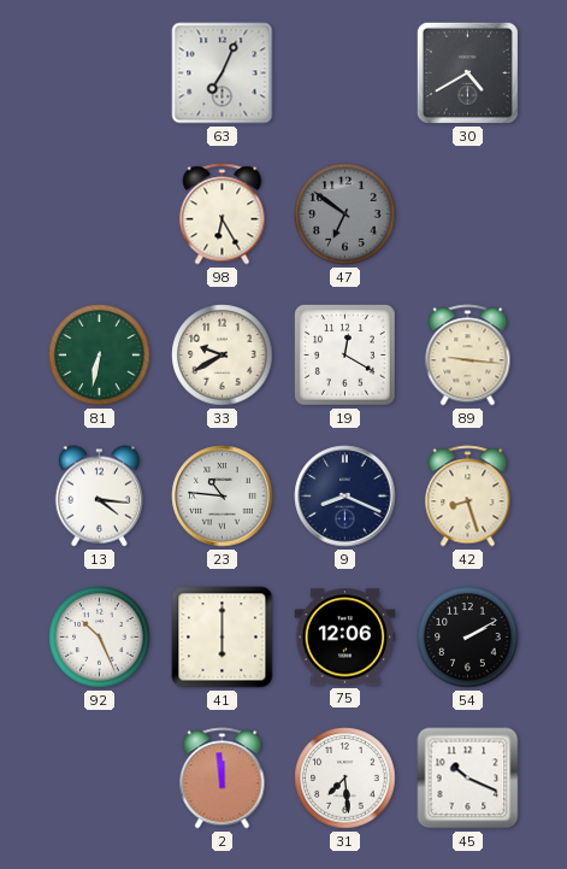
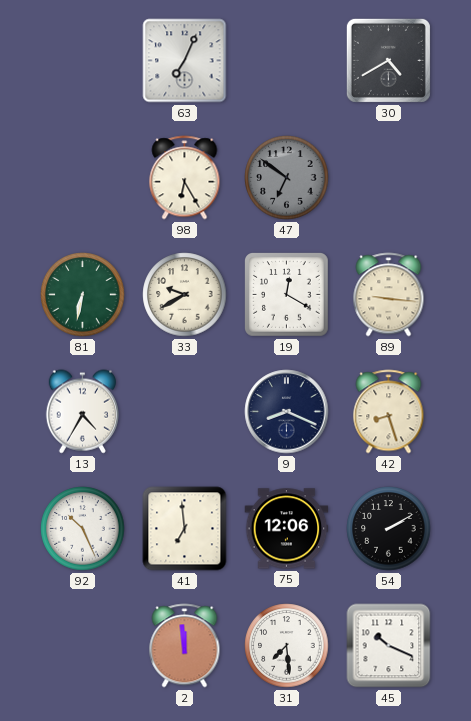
13: 4:16 -> 4:35
23: 10:46 -> none
41: 6:00 -> 6:59
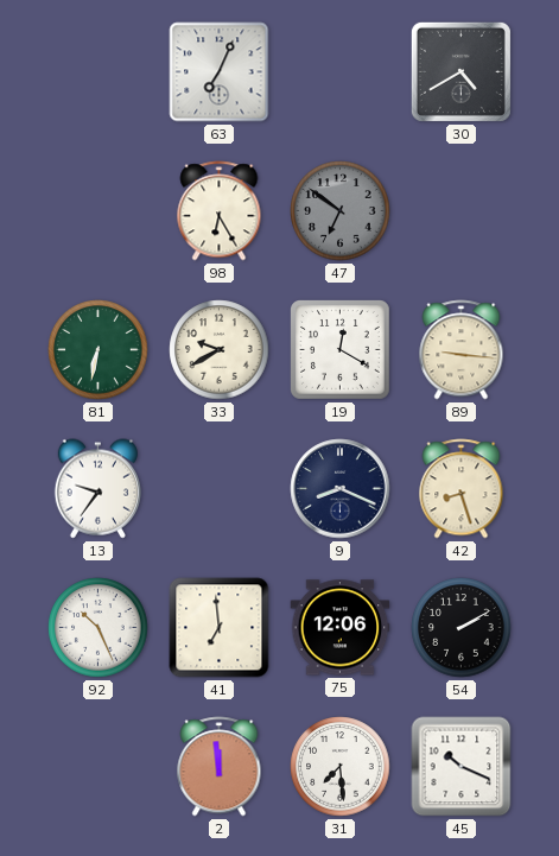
13: 4:35 -> 9:36
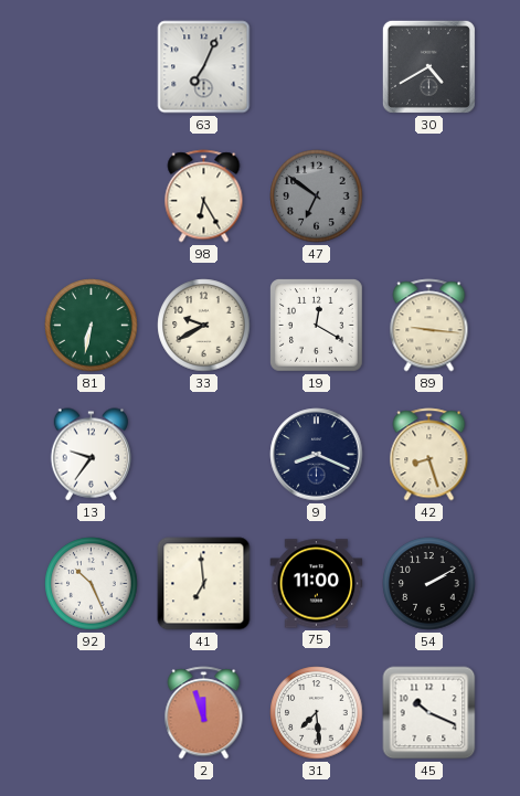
75: 12:06 -> 11:00
2: 11:59 -> 11:57
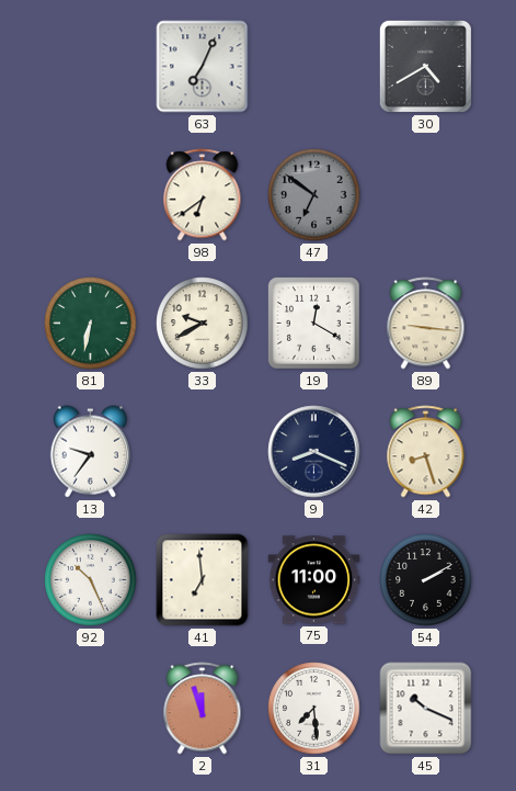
98: 6:25 -> 6:39
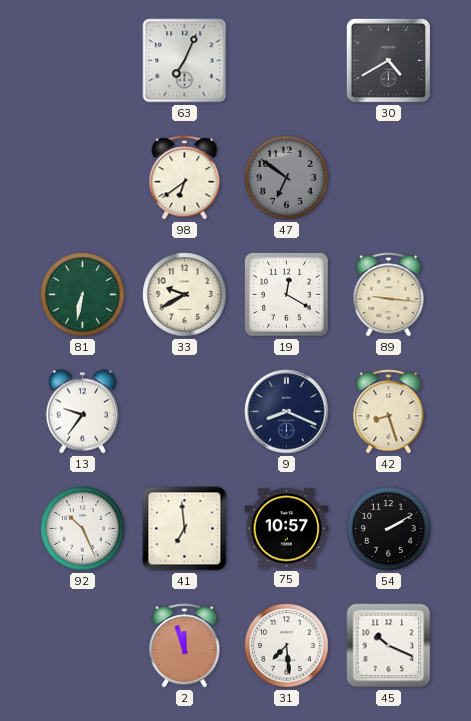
75: 11:00 -> 10:57
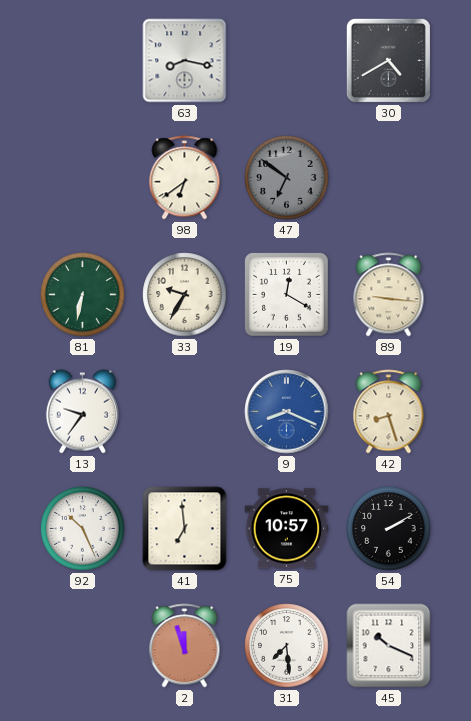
63: 7:04 -> 8:17
33: 9:40 -> 9:35
9 dial: navy -> blue
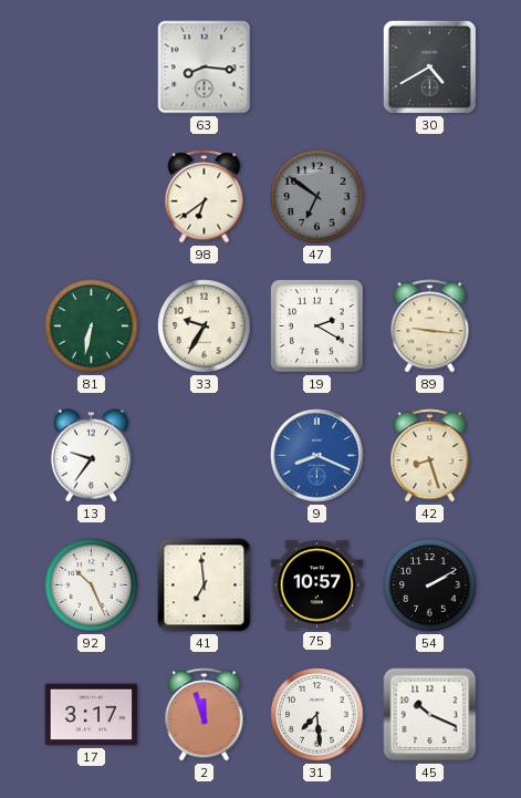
63: 8:17 -> 8:16
19: 12:20 -> 2:20
17: none -> 3:17
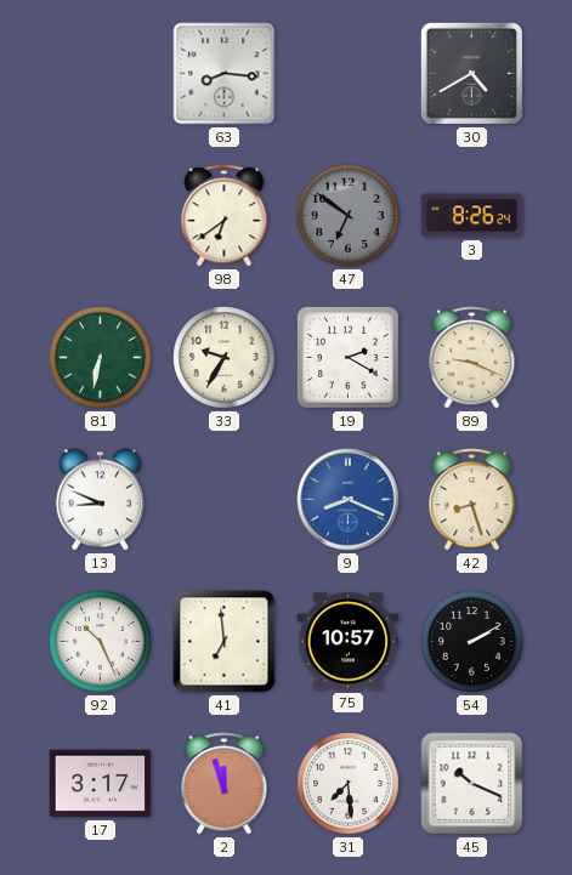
3: none -> 8:26
89: 9:16 -> 9:19
13: 9:36 -> 8:49
